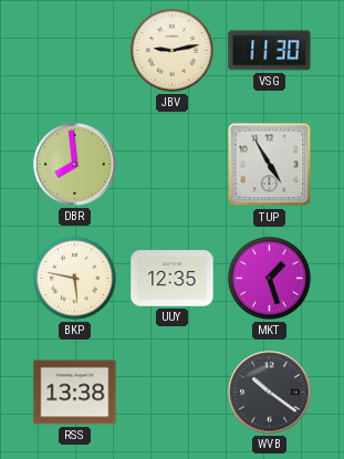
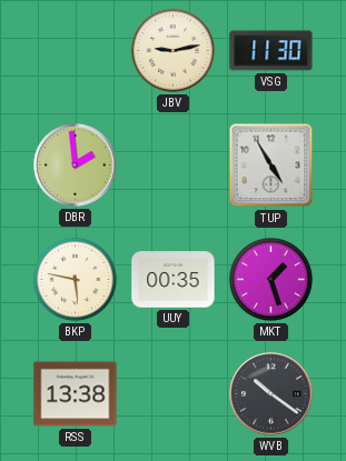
DBR: 7:59 -> 1:59
UUY: 12:35 -> 00:35
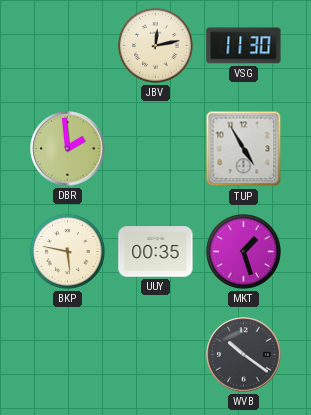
JBV: 9:13 -> 12:13
RSS: 13:38 -> none
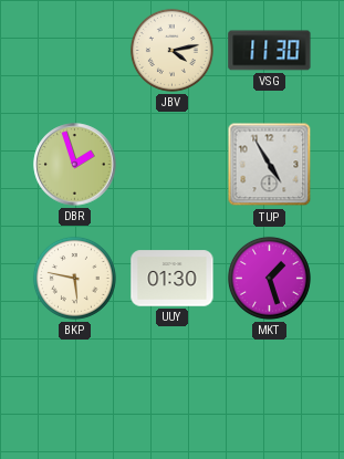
JBV: 12:13 -> 4:13
DBR: 1:59 -> 1:57
UUY: 00:35 -> 01:30
WVB: 10:21 -> none
